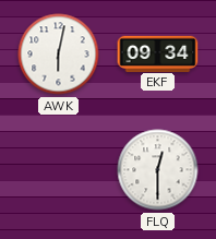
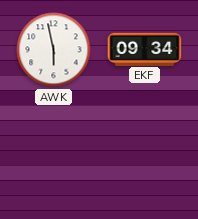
AWK: 6:02 -> 5:58
FLQ: 12:30 -> none
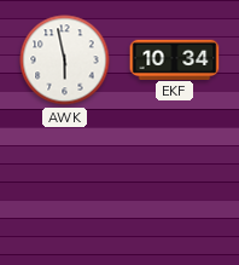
EKF: 09:34 -> 10:34
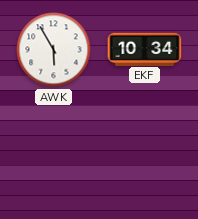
AWK: 5:58 -> 5:55
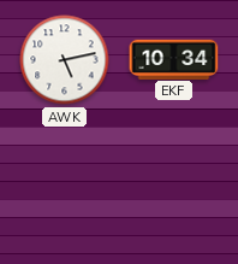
AWK: 5:55 -> 5:13
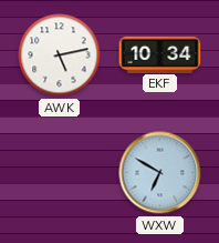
WXW: none -> 6:50
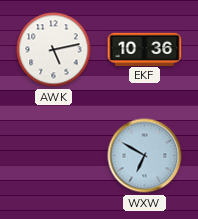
EKF: 10:34 -> 10:36
